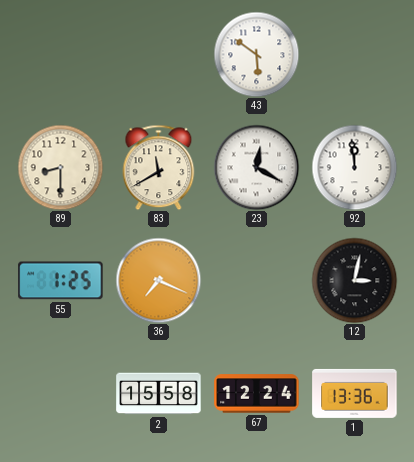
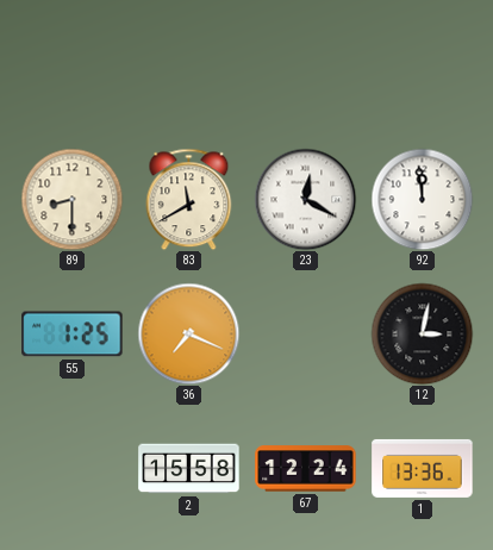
43: 5:51 -> none
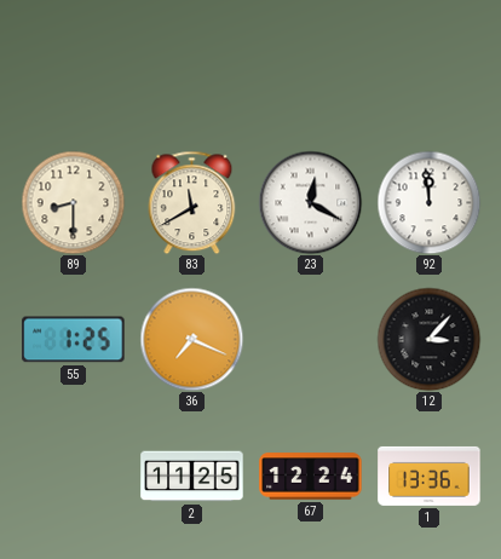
12: 3:02 -> 3:07
2: 15:58 -> 11:25
